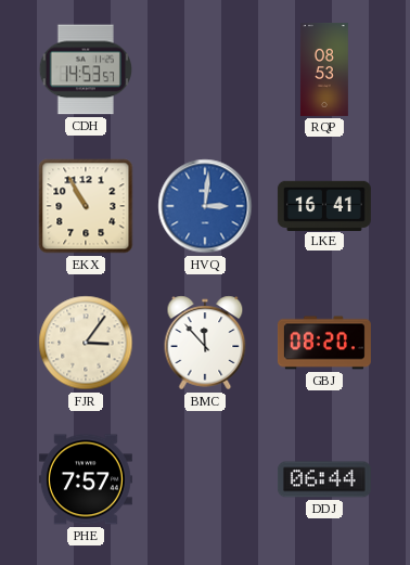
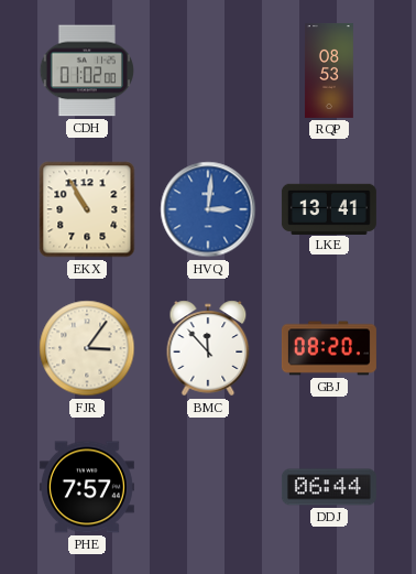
CDH: 14:53 -> 01:02
LKE: 16:41 -> 13:41
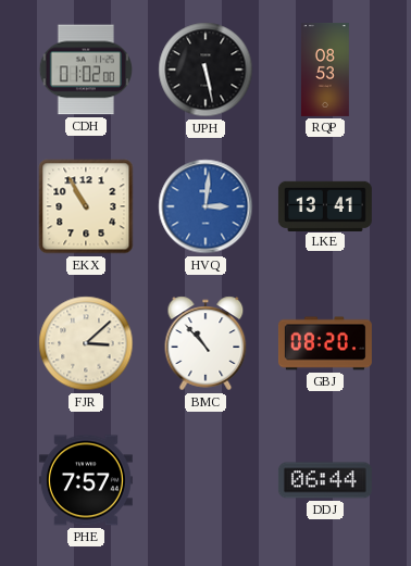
UPH: none -> 5:28
FJR: 3:06 -> 3:08
BMC: 11:53 -> 10:53
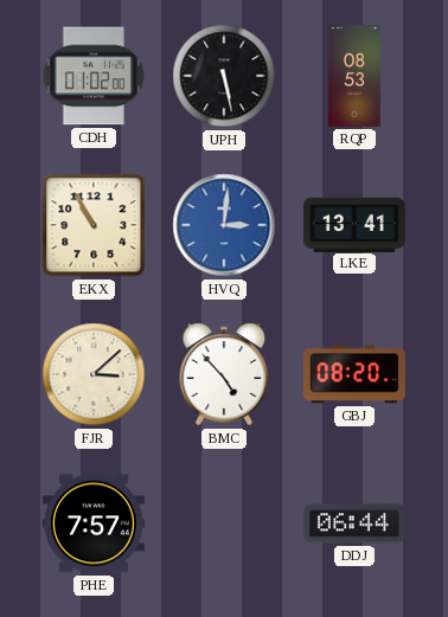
BMC: 10:53 -> 4:53
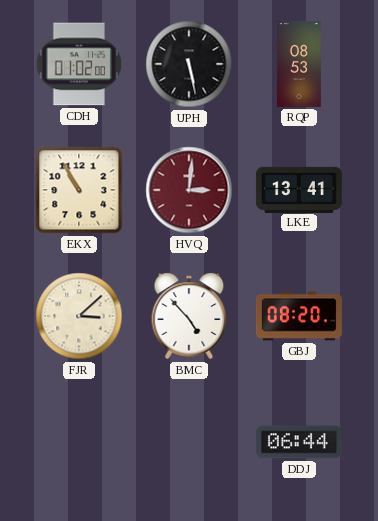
HVQ dial: blue -> burgundy
PHE: 7:57 -> none
